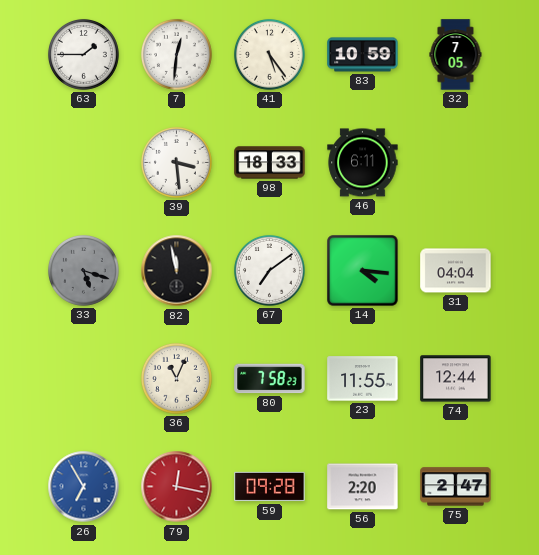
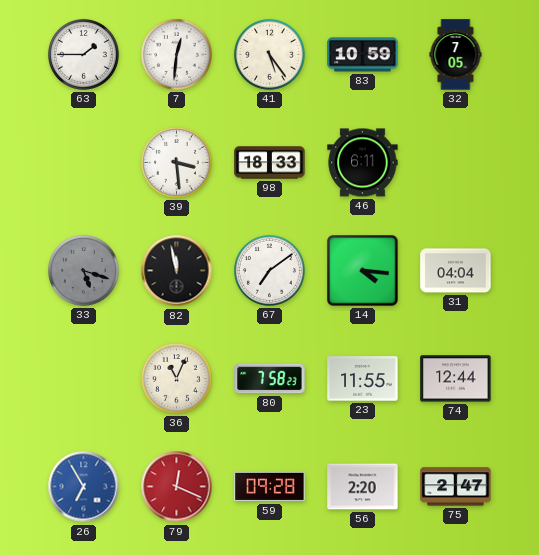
79: 12:17 -> 12:19
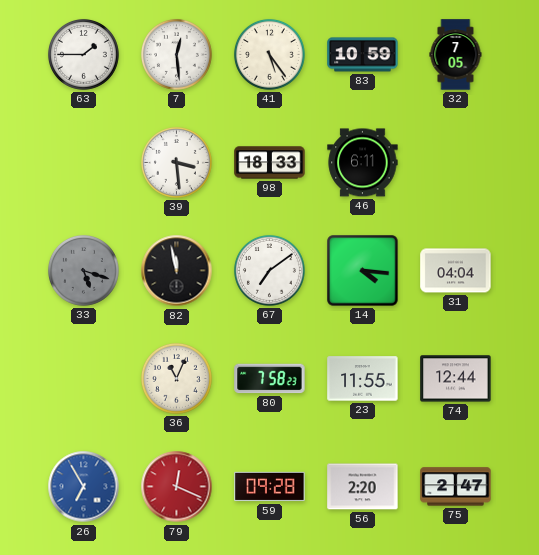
7: 12:31 -> 12:29
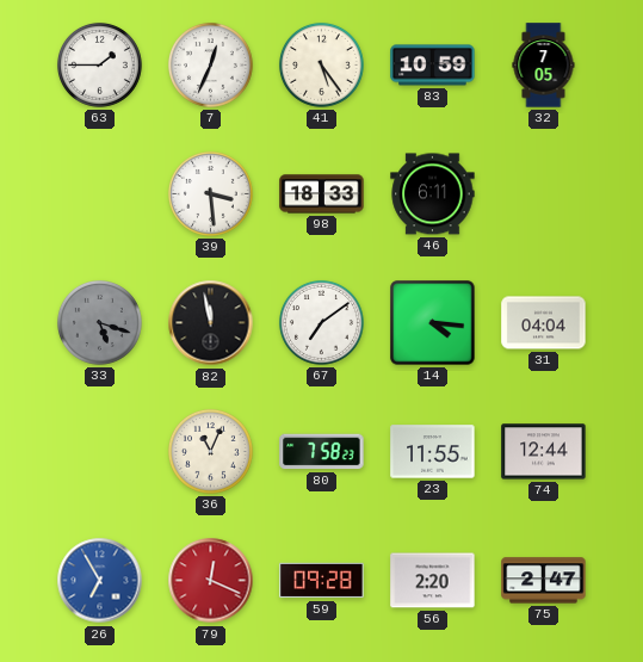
7: 12:29 -> 12:34
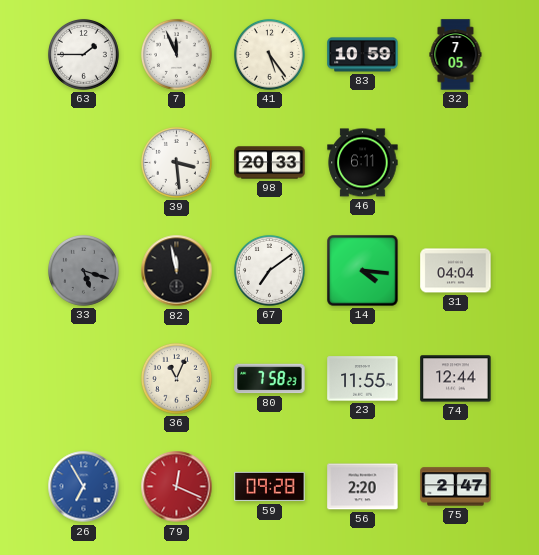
7: 12:34 -> 11:56
98: 18:33 -> 20:33
